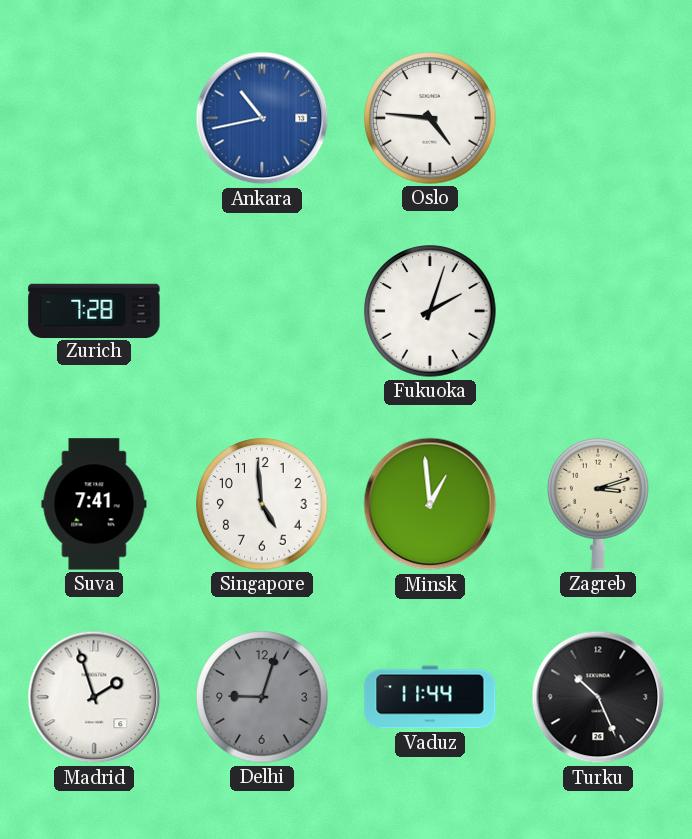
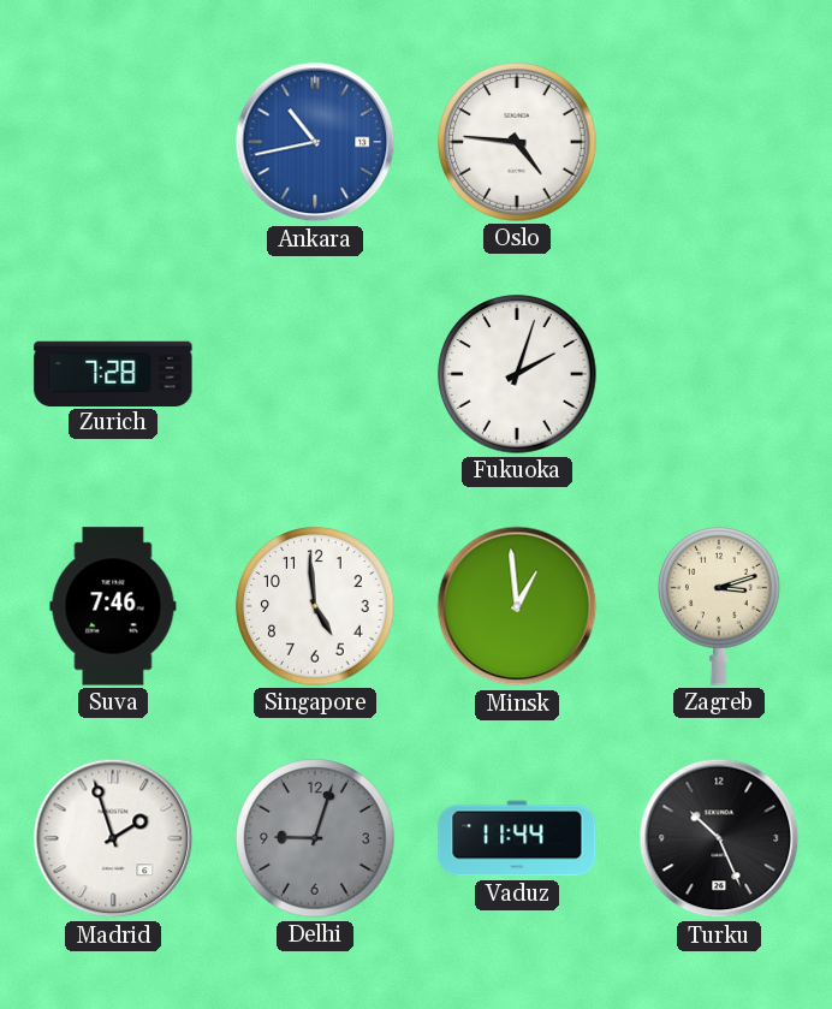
Suva: 7:41 -> 7:46
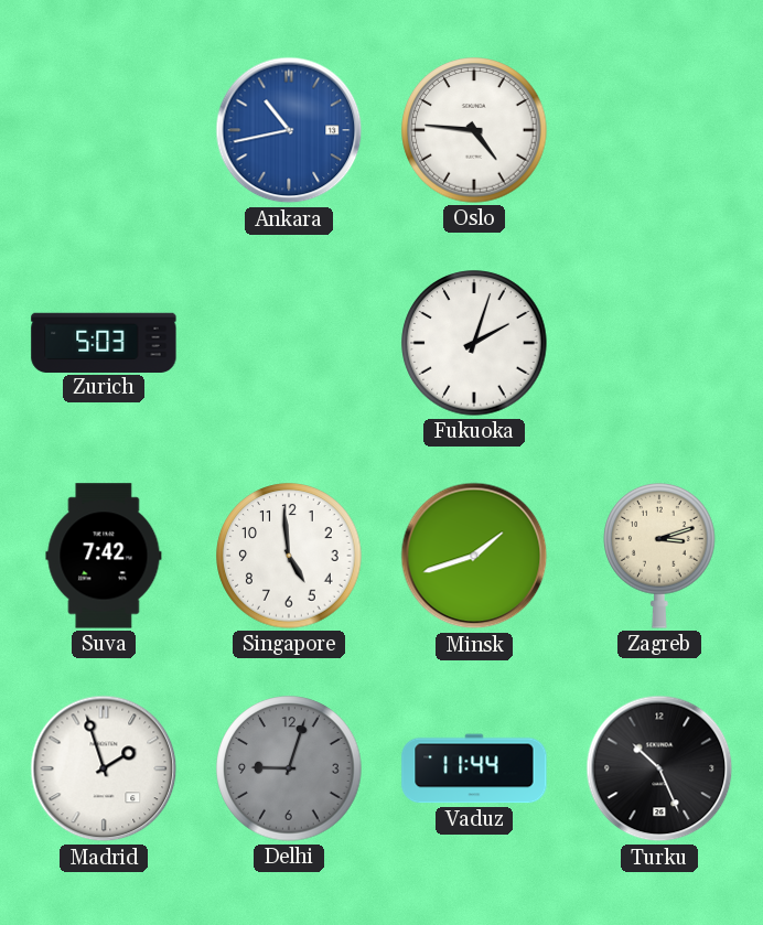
Zurich: 7:28 -> 5:03
Suva: 7:46 -> 7:42
Minsk: 12:59 -> 1:42
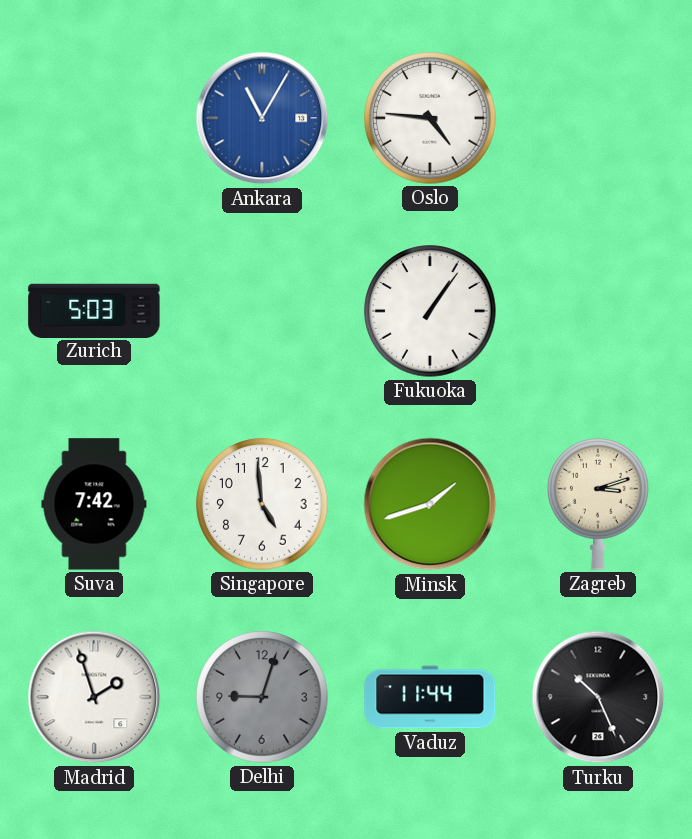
Ankara: 10:43 -> 11:05
Fukuoka: 2:03 -> 1:06
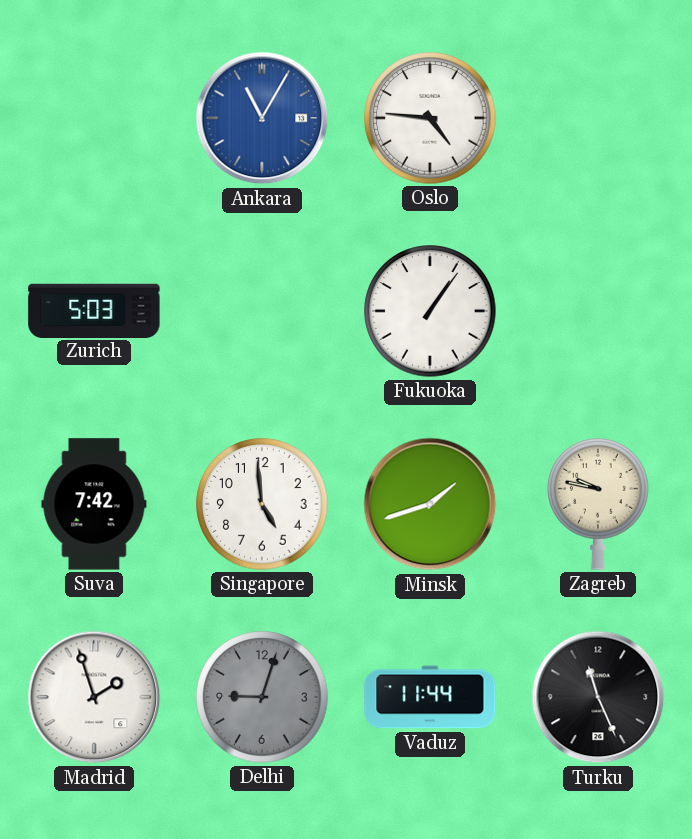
Zagreb: 3:12 -> 9:47
Turku: 10:26 -> 11:26
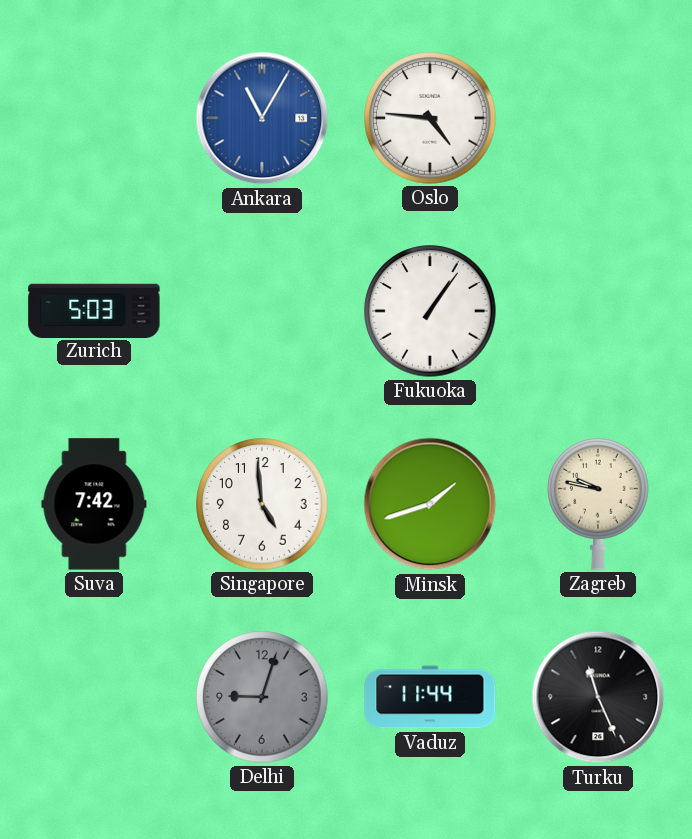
Madrid: 1:57 -> none
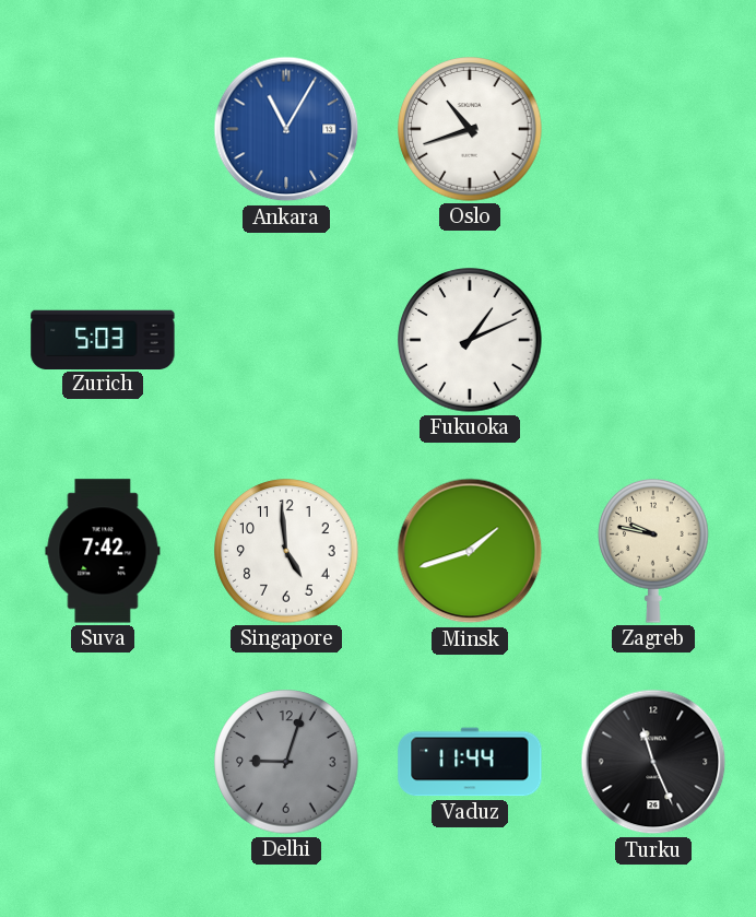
Oslo: 4:46 -> 10:42
Fukuoka: 1:06 -> 1:11
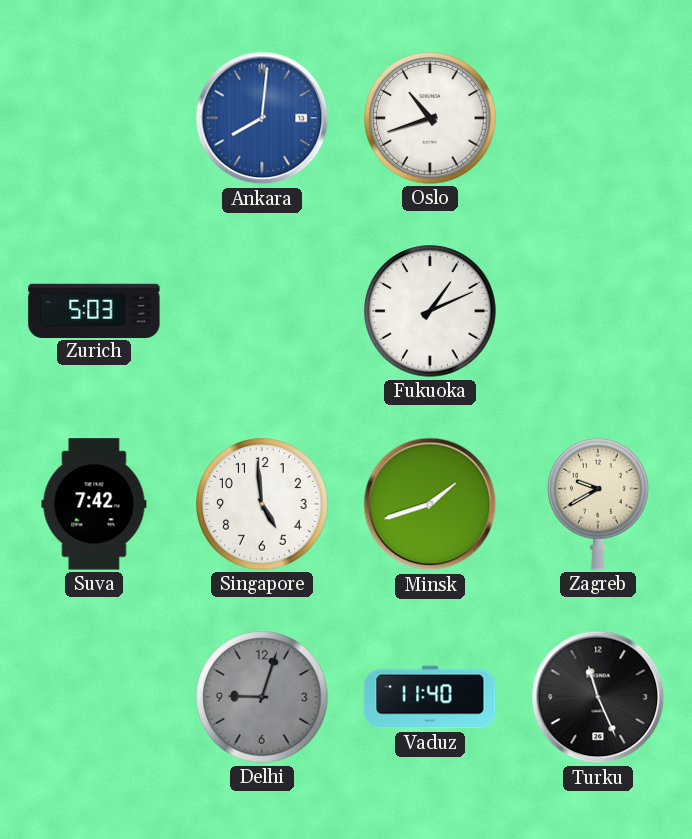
Ankara: 11:05 -> 8:01
Zagreb: 9:47 -> 9:40
Vaduz: 11:44 -> 11:40
